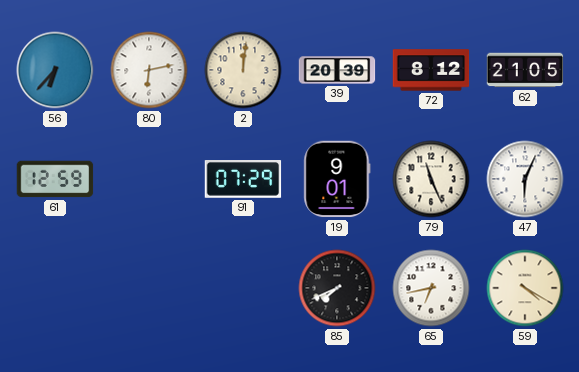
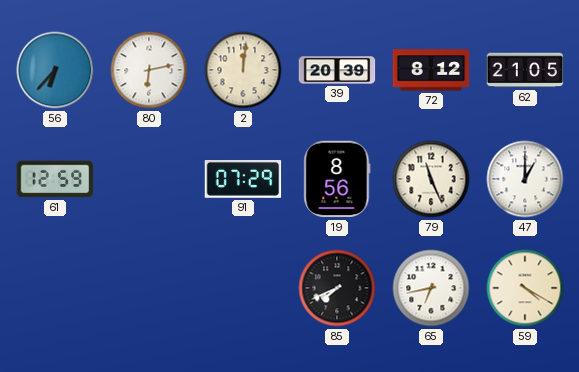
19: 9:01 -> 8:56
47: 6:04 -> 1:00
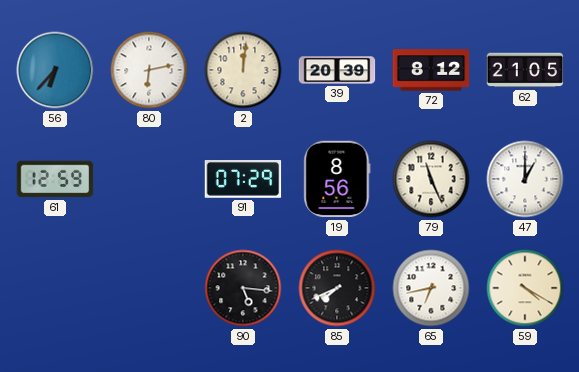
90: none -> 5:16
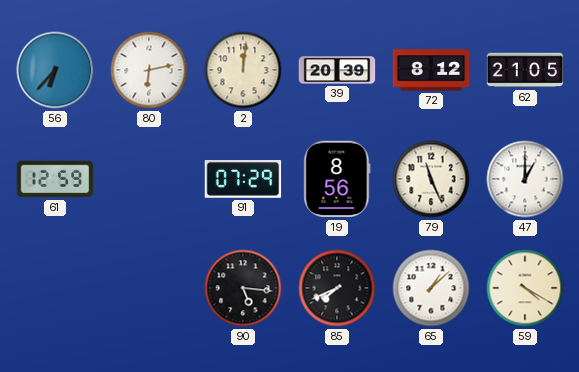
65: 6:43 -> 1:08
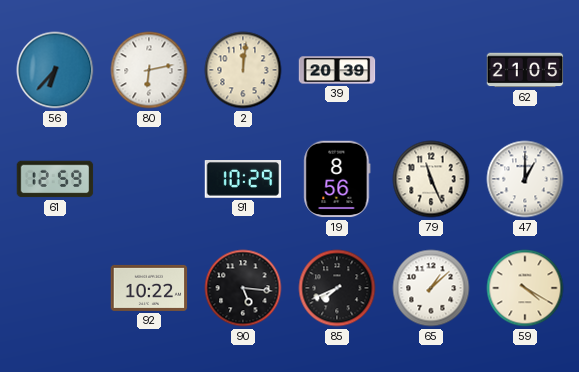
72: 8:12 -> none
91: 07:29 -> 10:29
92: none -> 10:22
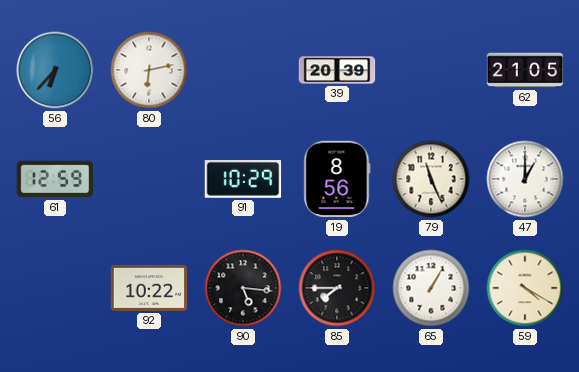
2: 12:01 -> none
85: 7:41 -> 7:45
65: 1:08 -> 1:05
